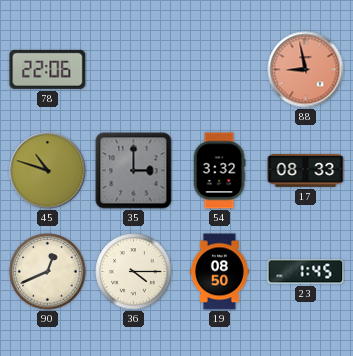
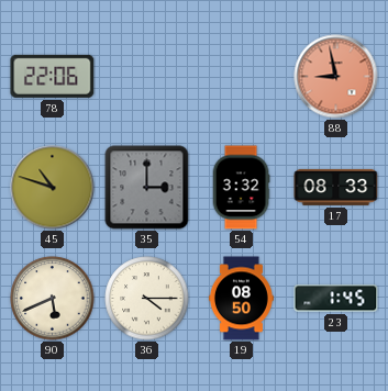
90: 12:41 -> 5:41
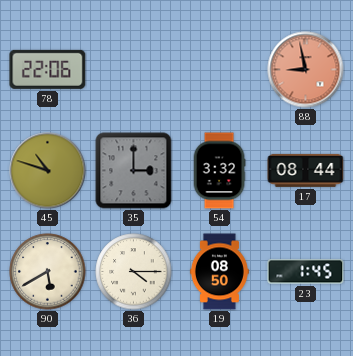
17: 08:33 -> 08:44
90: 5:41 -> 5:40
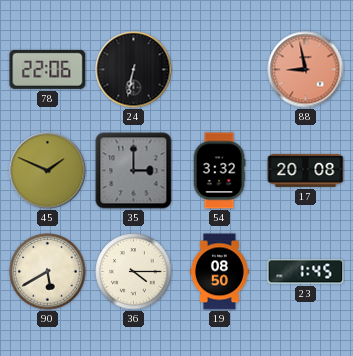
24: none -> 6:32
45: 10:48 -> 1:49
17: 08:44 -> 20:08
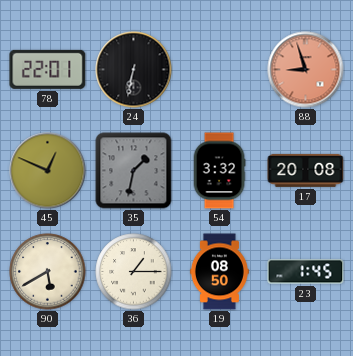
78: 22:06 -> 22:01
88: 8:58 -> 8:57
45: 1:49 -> 12:49
35: 3:00 -> 1:32
36: 4:15 -> 1:15
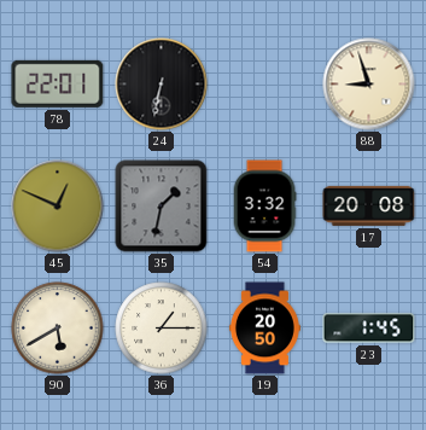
88 dial: salmon -> cream
19: 08:50 -> 20:50
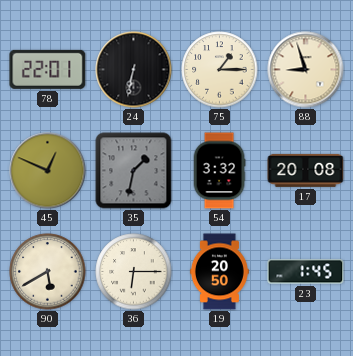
75: none -> 1:15
36: 1:15 -> 6:15
